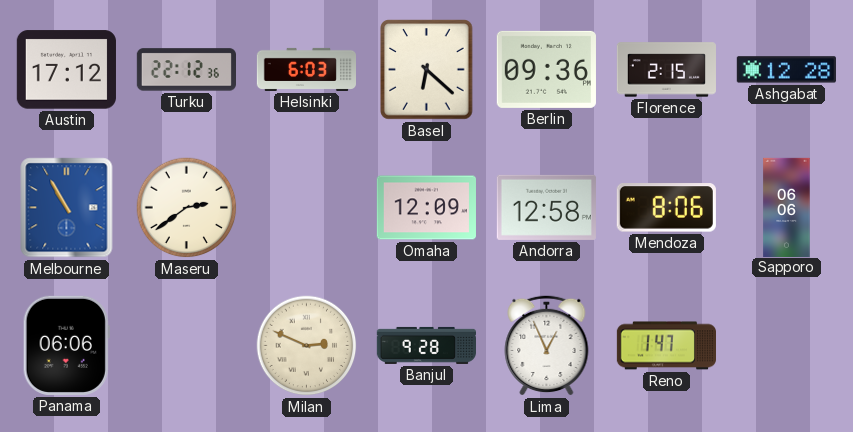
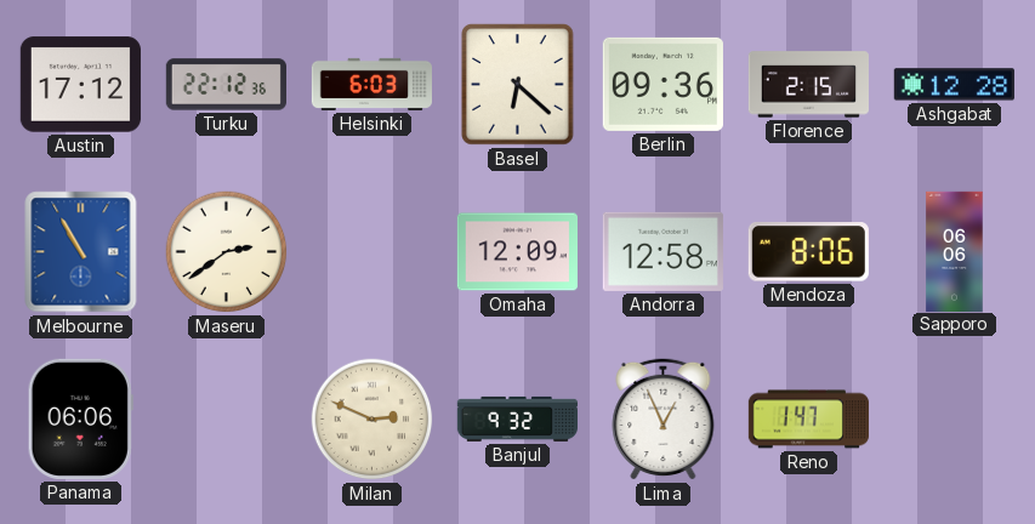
Banjul: 9:28 -> 9:32
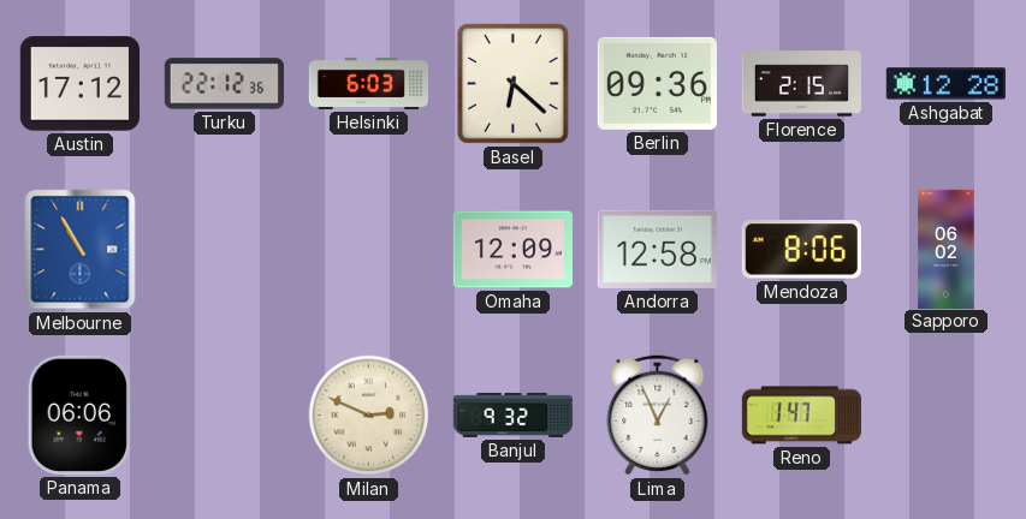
Maseru: 2:39 -> none
Sapporo: 06:06 -> 06:02
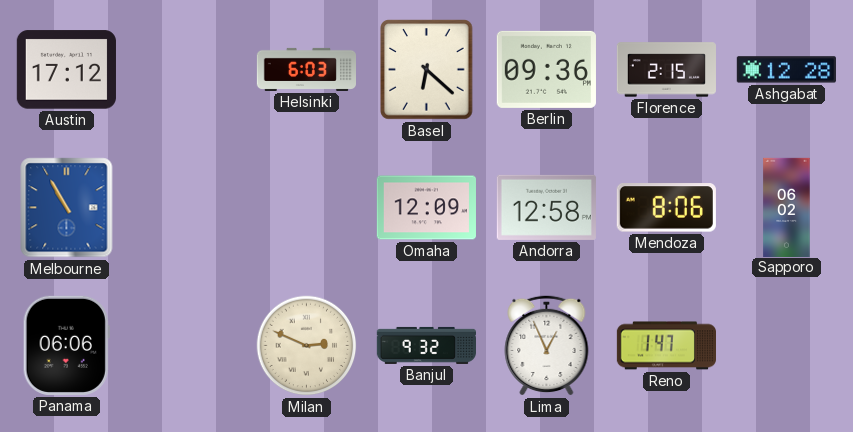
Turku: 22:12 -> none
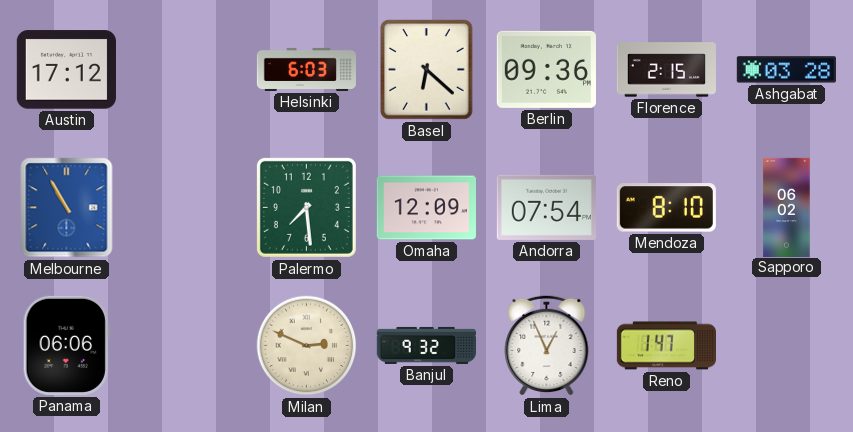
Ashgabat: 12:28 -> 03:28
Palermo: none -> 7:29
Andorra: 12:58 -> 07:54
Mendoza: 8:06 -> 8:10
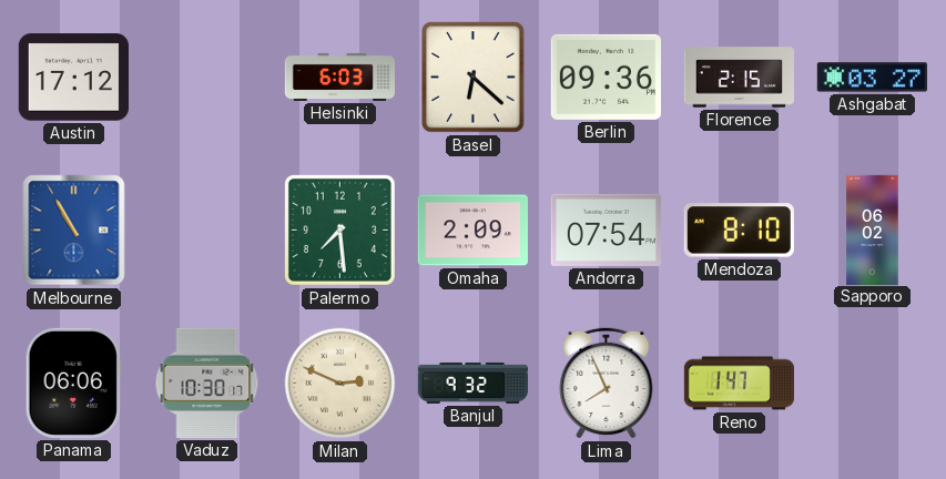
Ashgabat: 03:28 -> 03:27
Omaha: 12:09 -> 2:09
Vaduz: none -> 10:30
Lima: 12:56 -> 7:56
